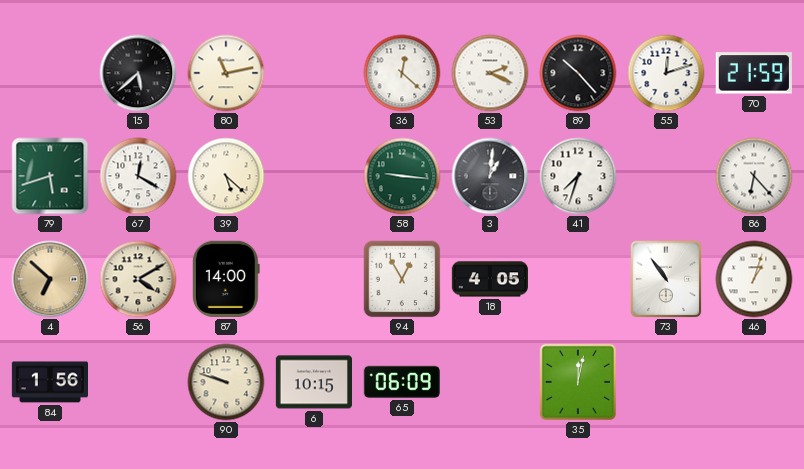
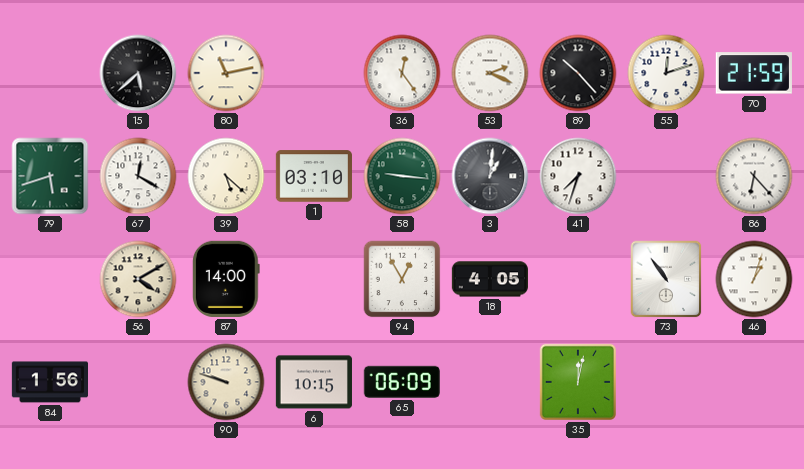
36: 12:22 -> 12:24
1: none -> 03:10
4: 6:52 -> none
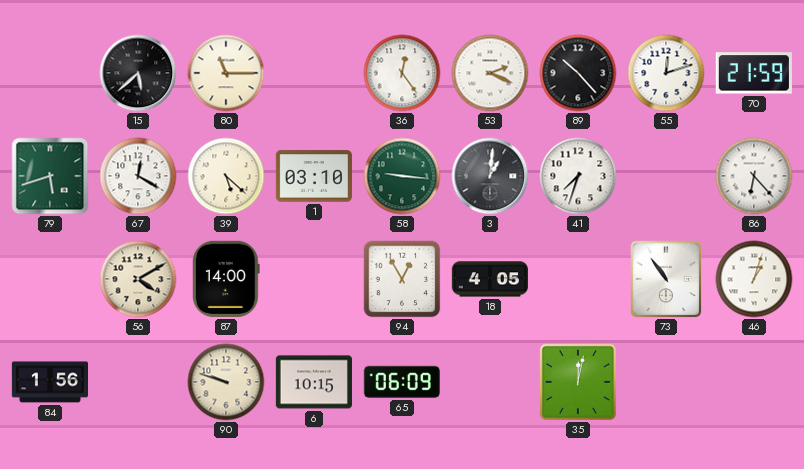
80: 11:13 -> 11:15
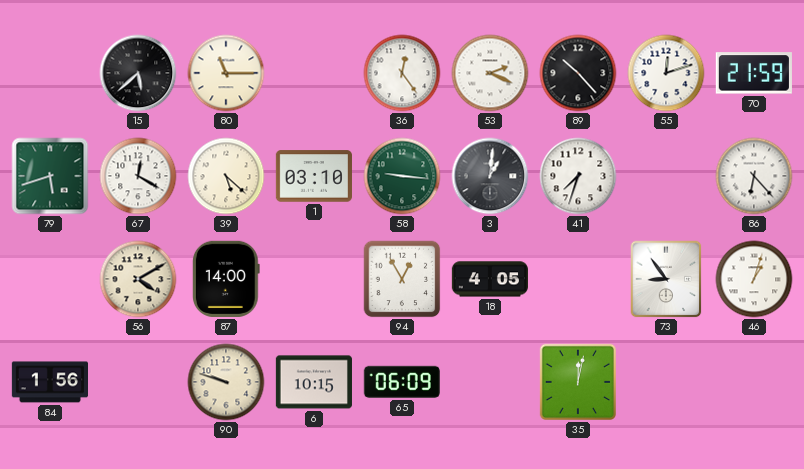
73: 10:54 -> 8:54
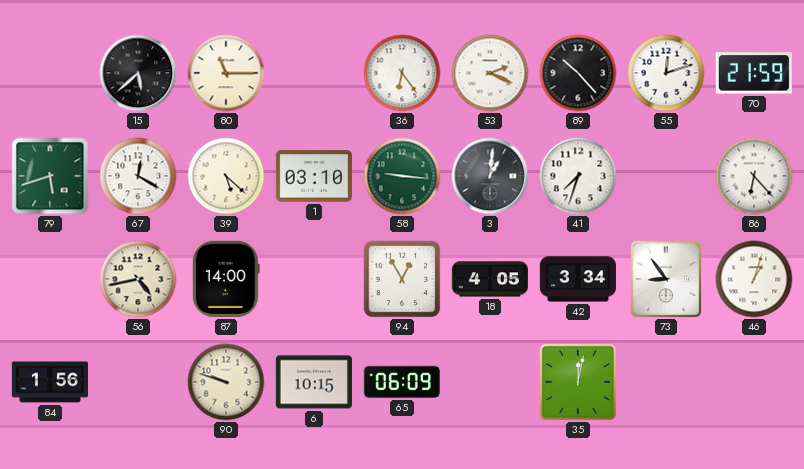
36: 12:24 -> 6:24
56: 4:10 -> 4:43
42: none -> 3:34
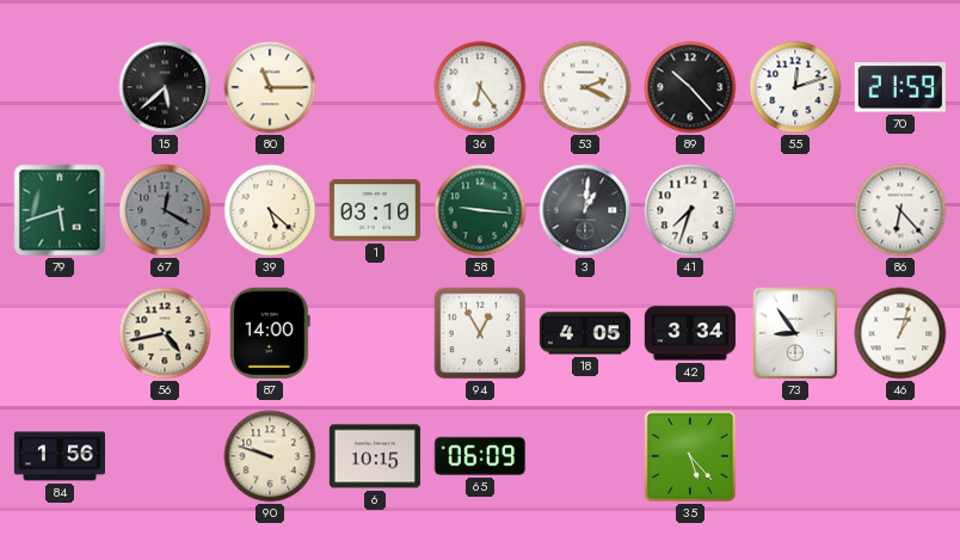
67 dial: white -> grey
35: 12:02 -> 5:23
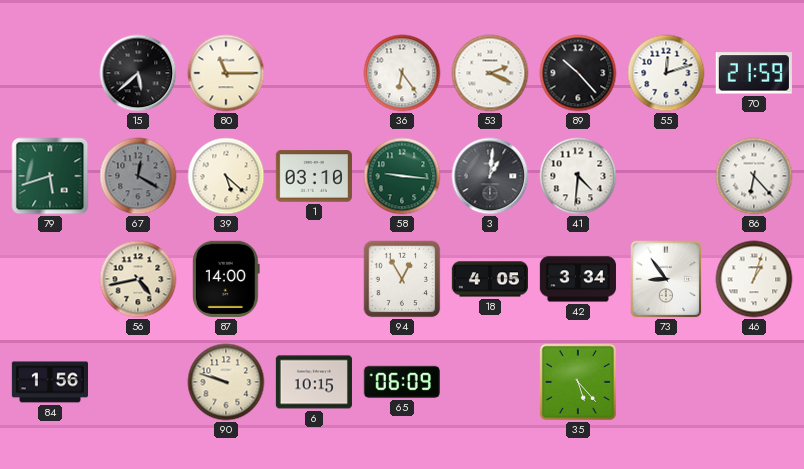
41: 7:33 -> 4:31
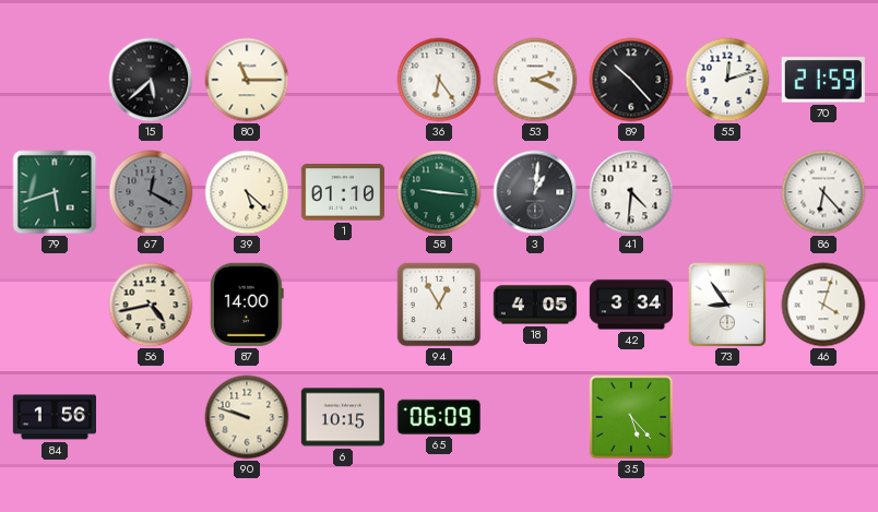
1: 03:10 -> 01:10
46: 1:03 -> 4:03
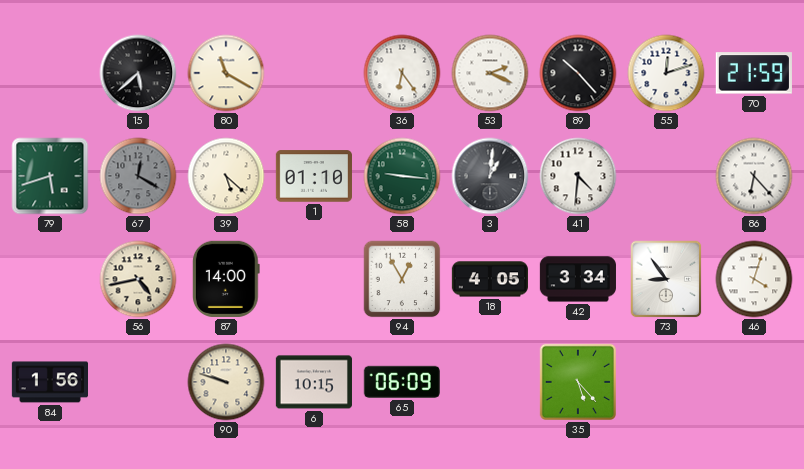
80: 11:15 -> 11:20
